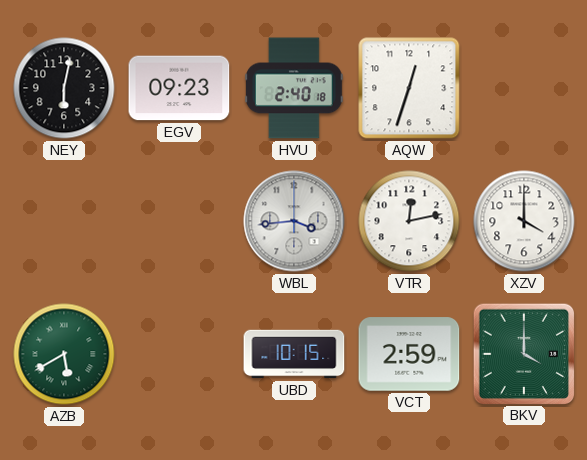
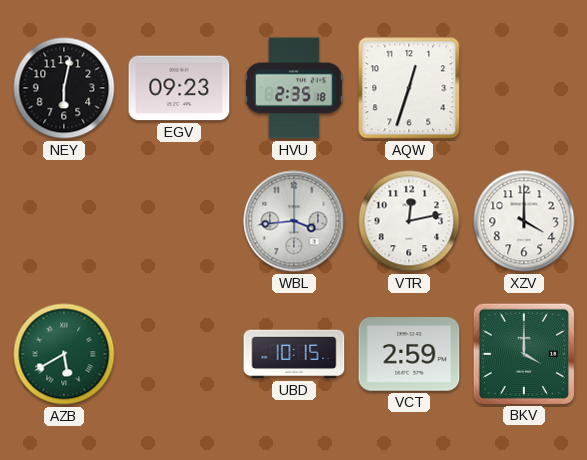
HVU: 2:40 -> 2:35
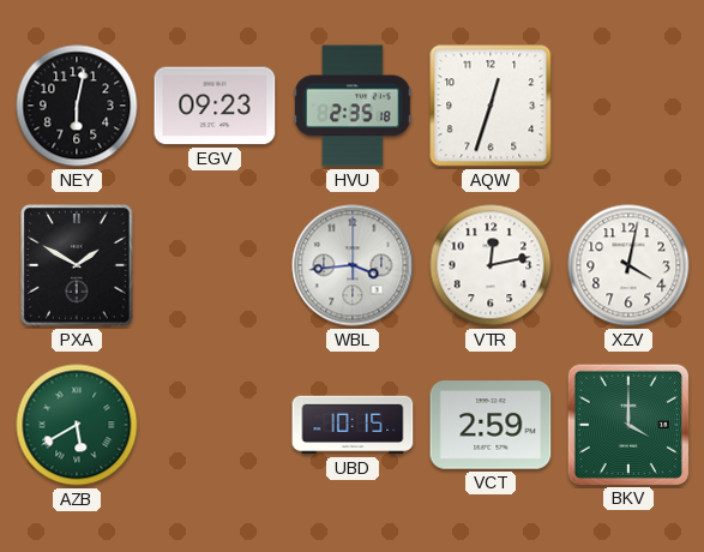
PXA: none -> 1:50
XZV: 4:00 -> 4:02
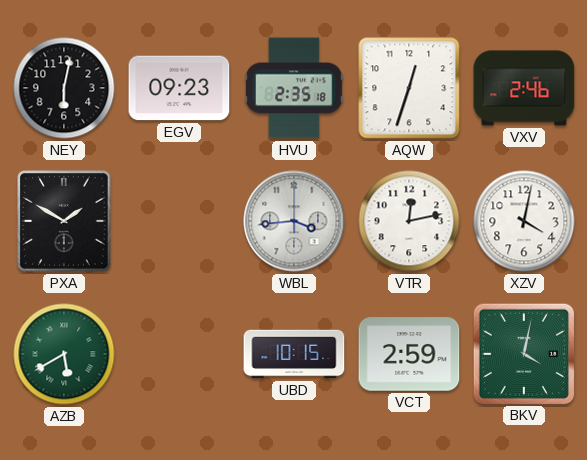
VXV: none -> 2:46
BKV: 4:00 -> 4:02
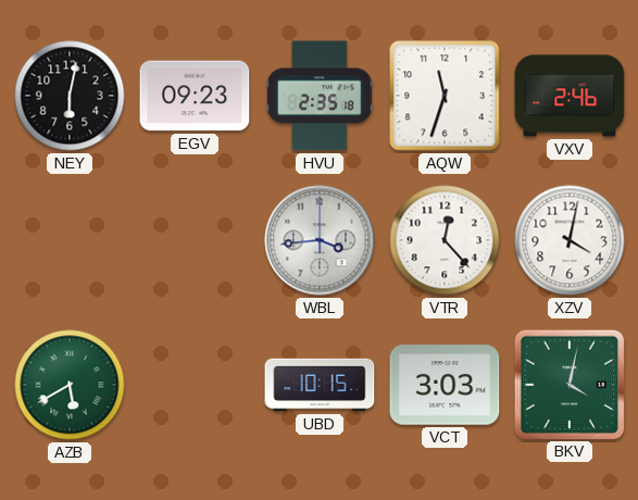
AQW: 12:33 -> 11:33
PXA: 1:50 -> none
VTR: 12:13 -> 12:23
VCT: 2:59 -> 3:03
